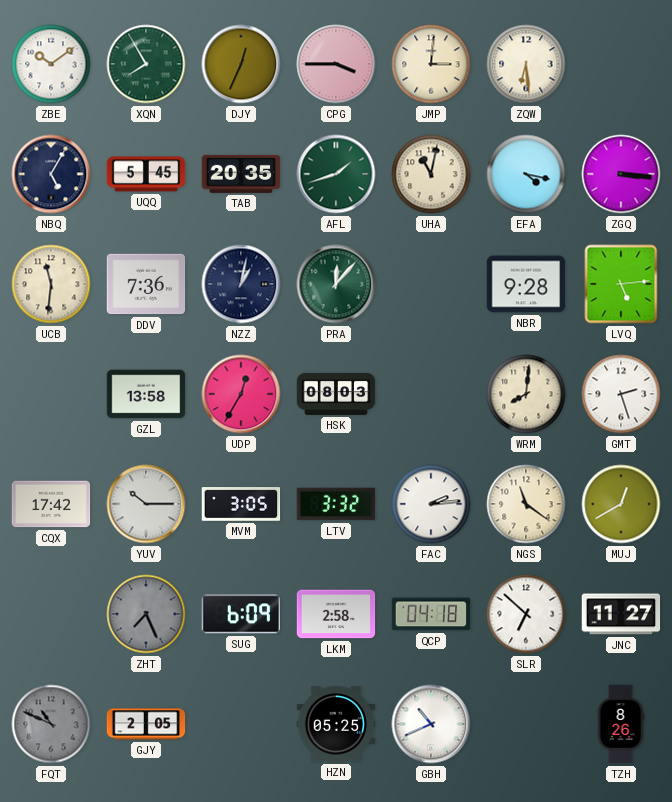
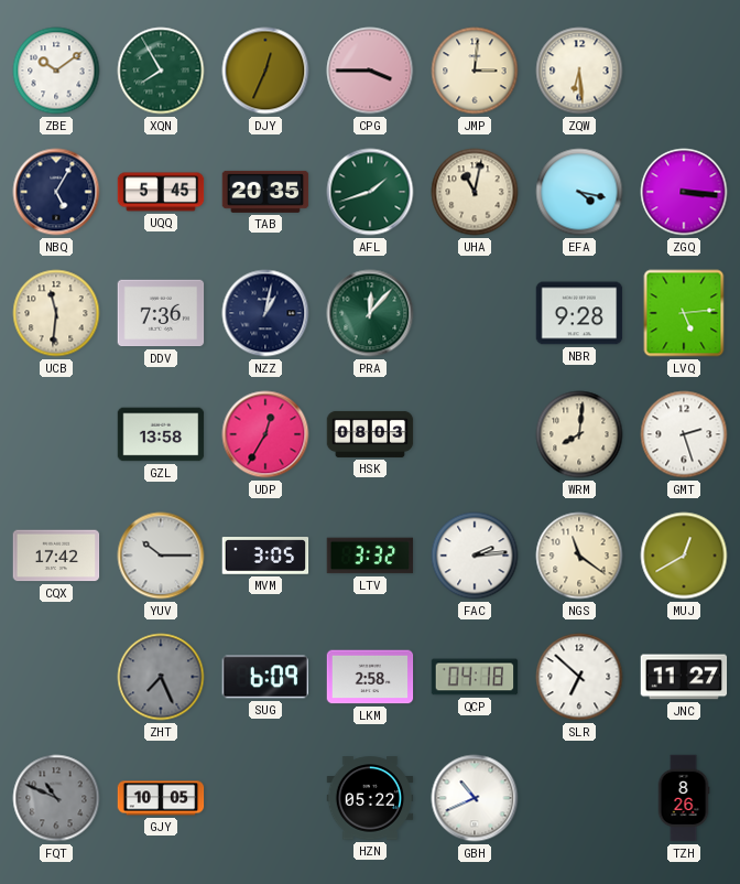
GJY: 2:05 -> 10:05
HZN: 05:25 -> 05:22
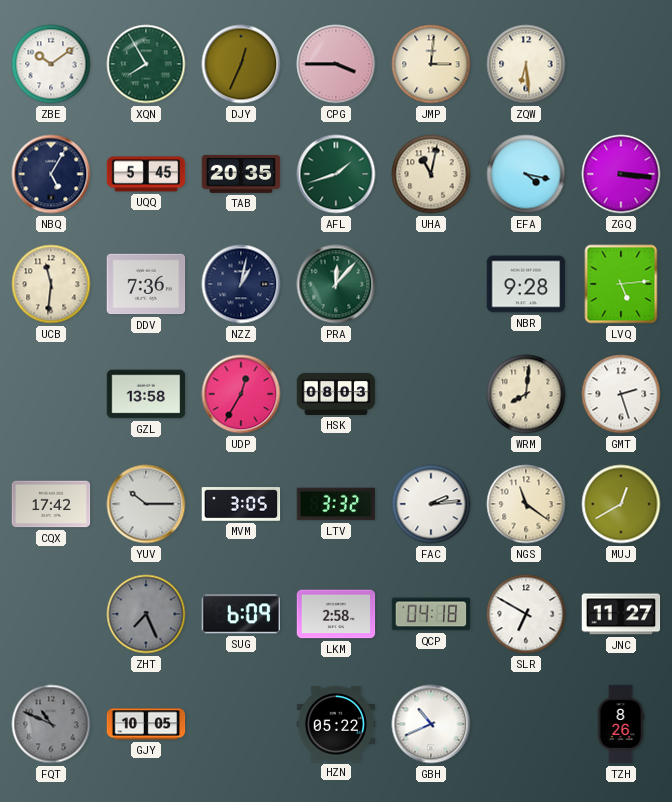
SLR: 6:52 -> 6:50
